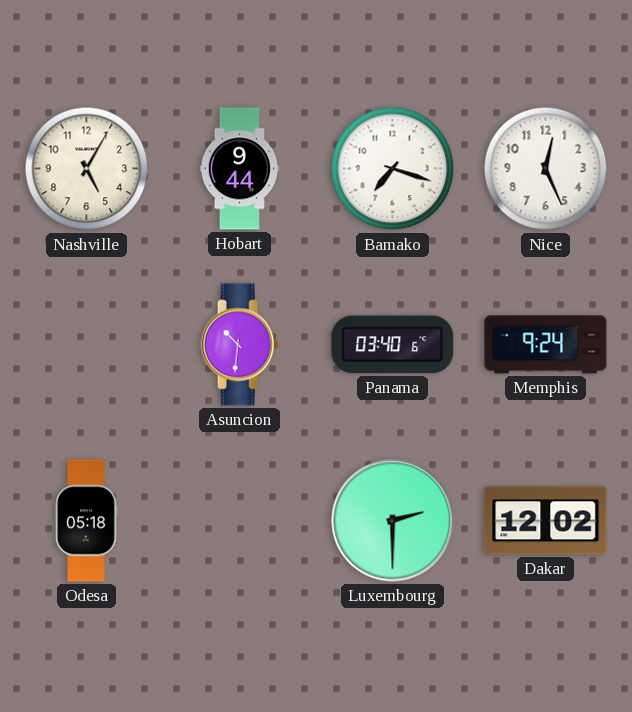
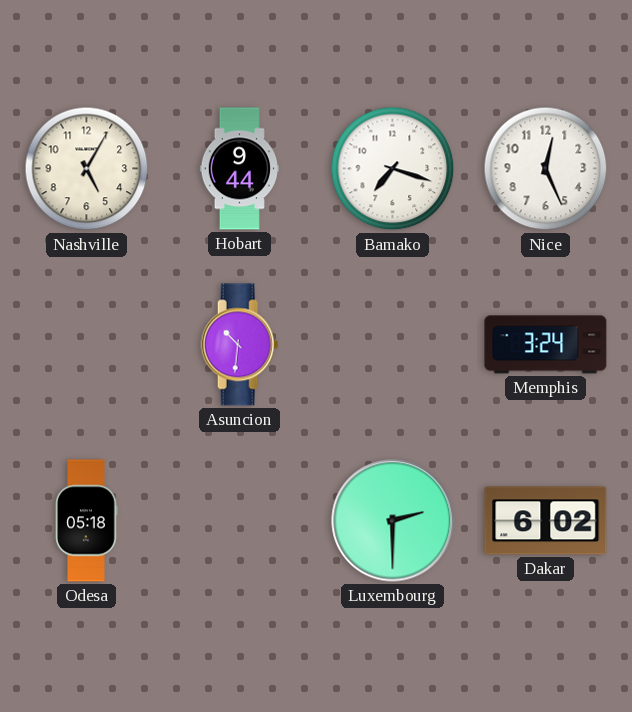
Panama: 03:40 -> none
Memphis: 9:24 -> 3:24
Dakar: 12:02 -> 6:02
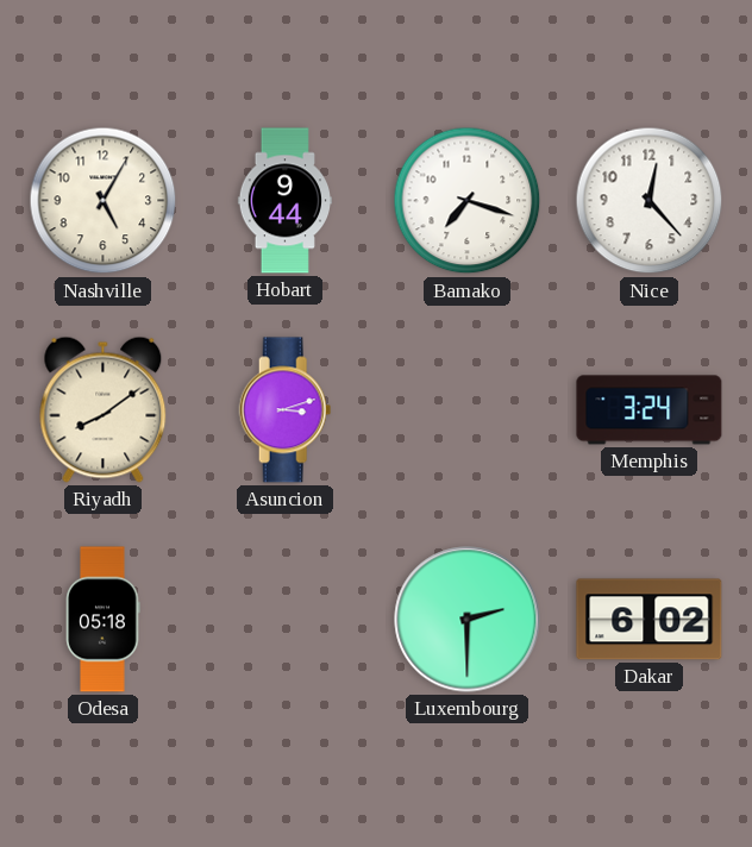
Nice: 12:26 -> 12:23
Riyadh: none -> 8:09
Asuncion: 10:31 -> 3:12
